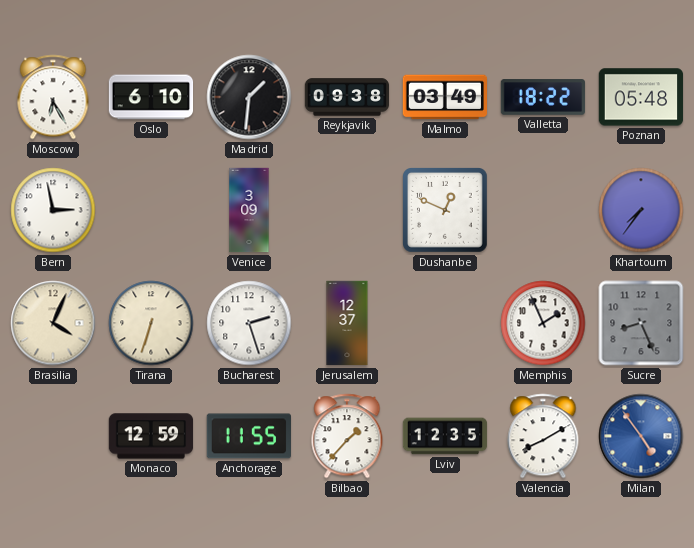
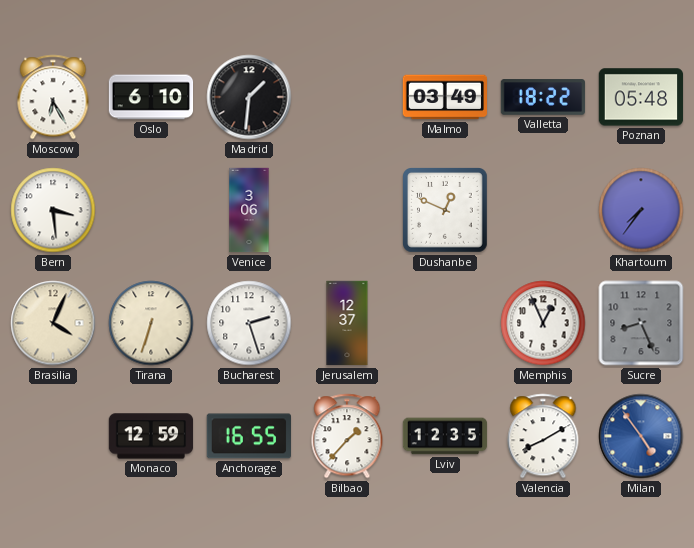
Reykjavik: 09:38 -> none
Bern: 2:58 -> 3:29
Venice: 3:09 -> 3:06
Memphis: 1:56 -> 12:56
Anchorage: 11:55 -> 16:55
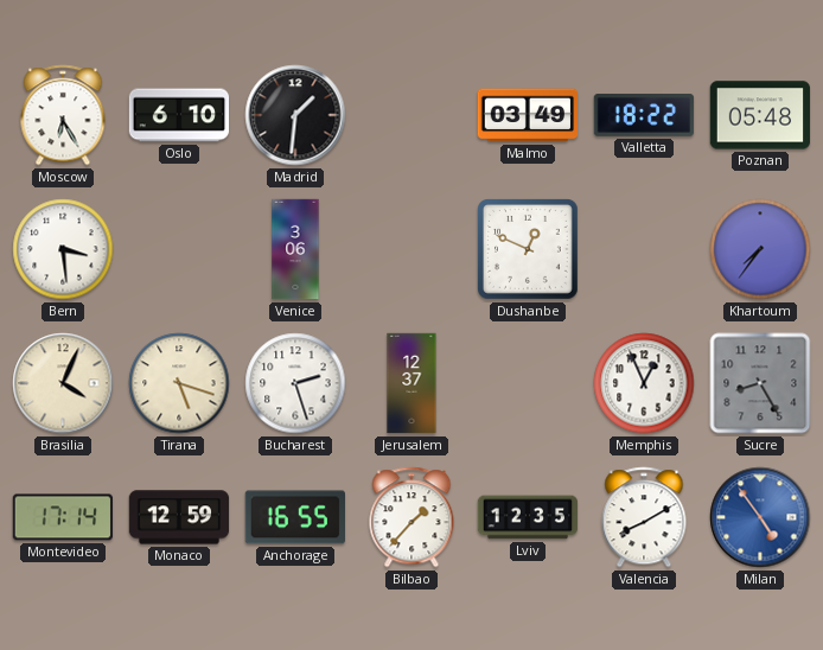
Tirana: 6:33 -> 5:18
Sucre: 8:26 -> 8:25
Montevideo: none -> 17:14
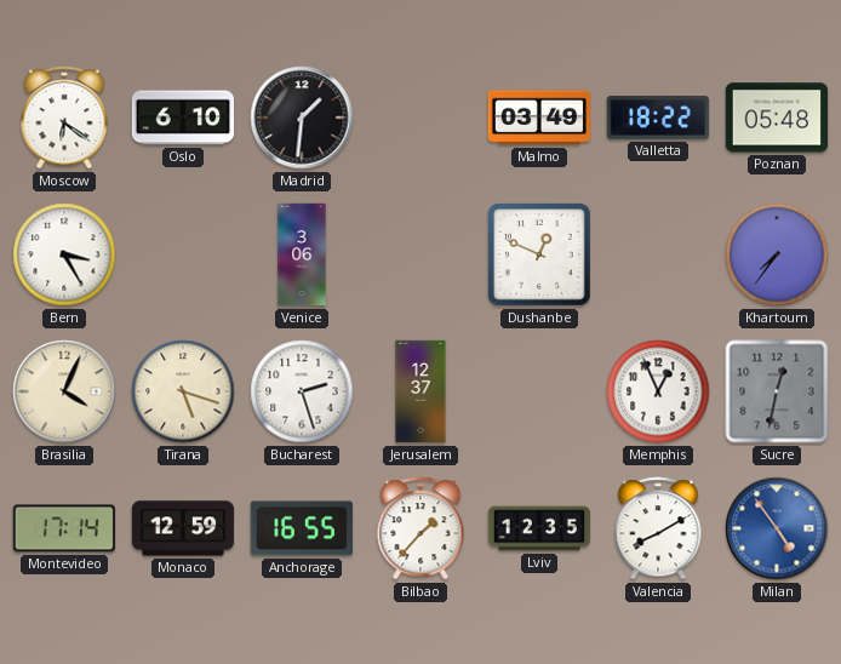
Moscow: 6:25 -> 6:21
Bern: 3:29 -> 3:25
Sucre: 8:25 -> 12:32
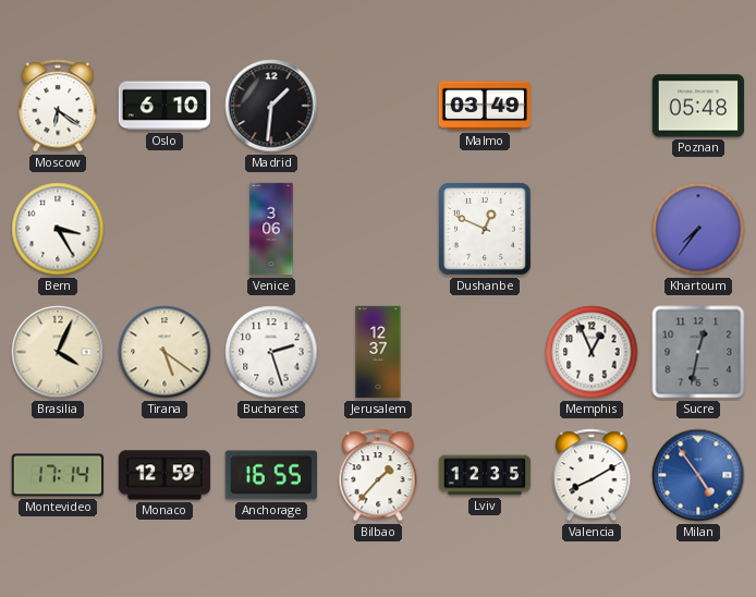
Valletta: 18:22 -> none
Tirana: 5:18 -> 5:21
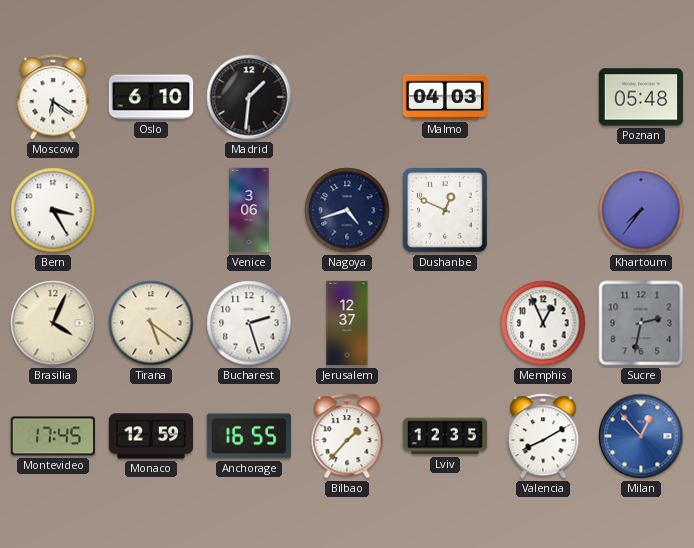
Malmo: 03:49 -> 04:03
Nagoya: none -> 4:42
Sucre: 12:32 -> 2:32
Montevideo: 17:14 -> 17:45
Milan: 4:54 -> 12:53
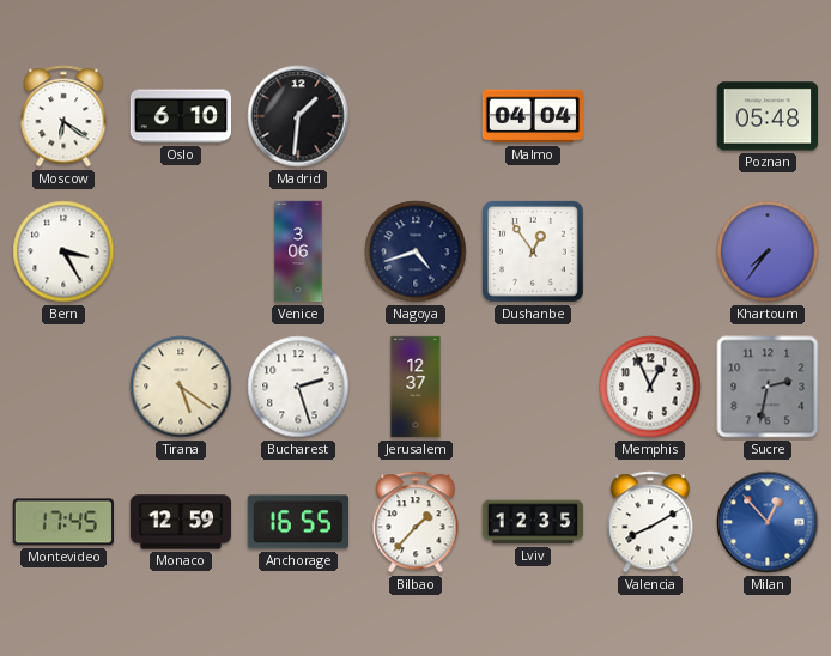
Malmo: 04:03 -> 04:04
Dushanbe: 12:49 -> 12:54
Brasilia: 4:04 -> none
